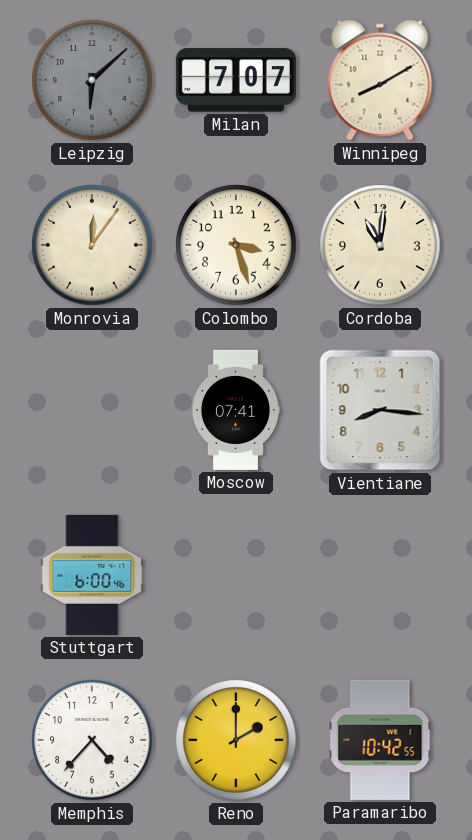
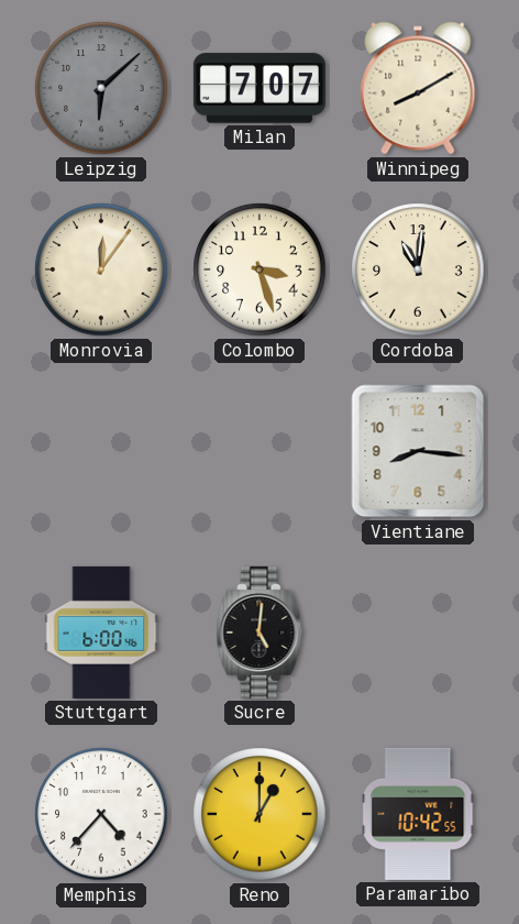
Moscow: 07:41 -> none
Sucre: none -> 5:01
Reno: 2:00 -> 1:00
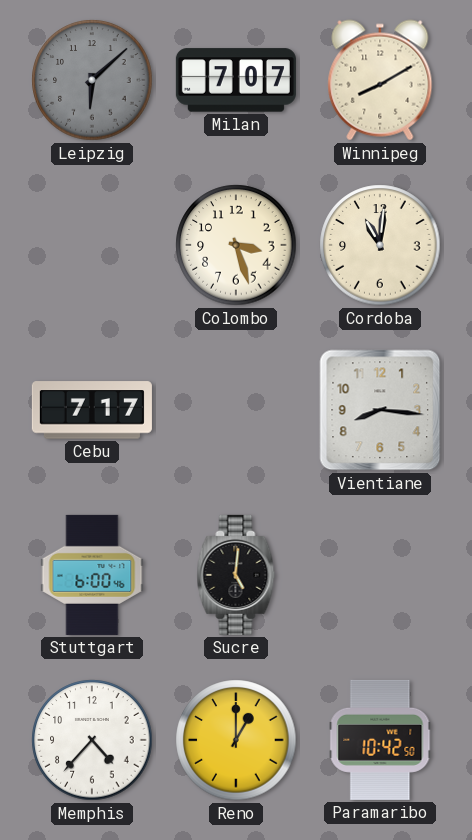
Monrovia: 12:06 -> none
Cebu: none -> 7:17
Paramaribo: 10:42:55 -> 10:42:50
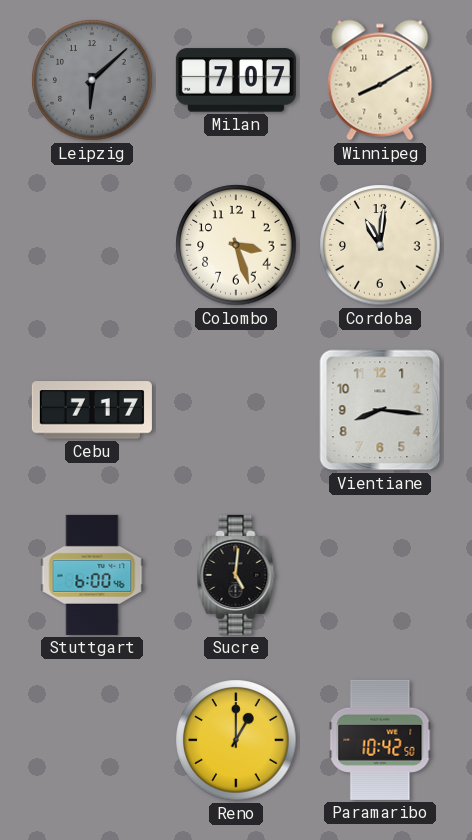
Memphis: 4:37 -> none
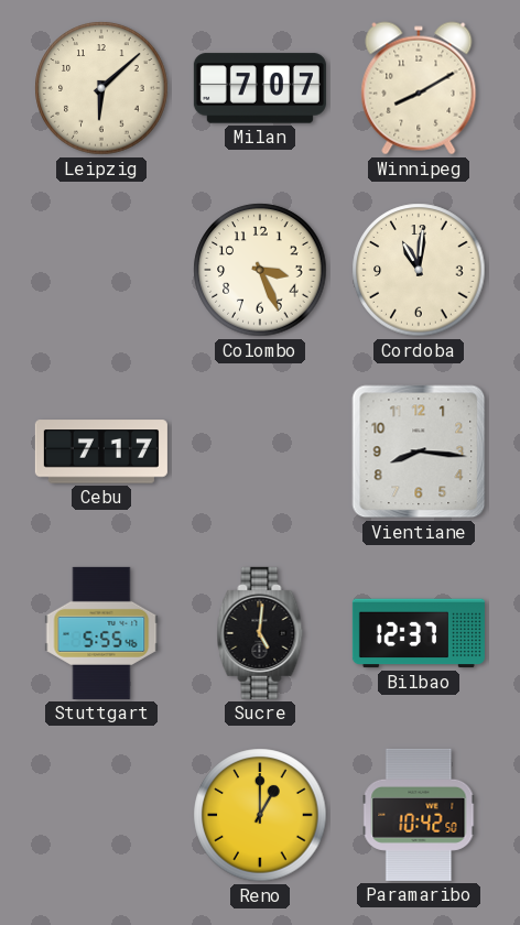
Leipzig dial: grey -> cream
Colombo: 3:27 -> 3:26
Stuttgart: 6:00 -> 5:55
Bilbao: none -> 12:37
